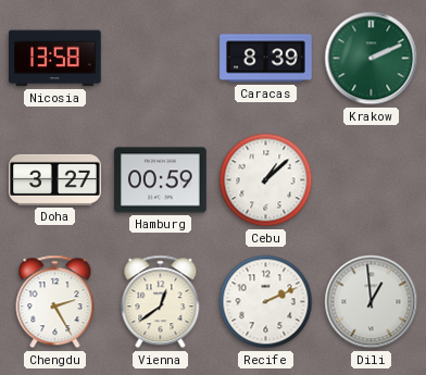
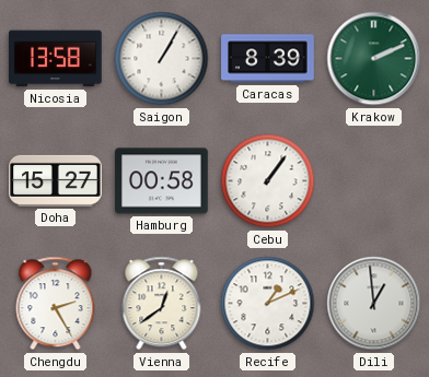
Saigon: none -> 1:05
Doha: 3:27 -> 15:27
Hamburg: 00:59 -> 00:58
Cebu: 1:08 -> 1:06
Recife: 2:11 -> 1:11
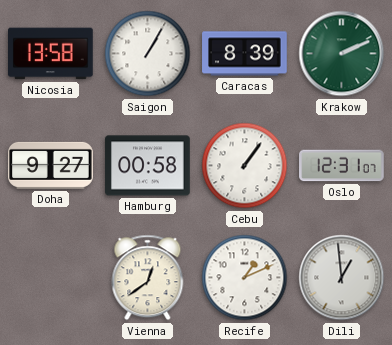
Doha: 15:27 -> 9:27
Oslo: none -> 12:31
Chengdu: 2:25 -> none
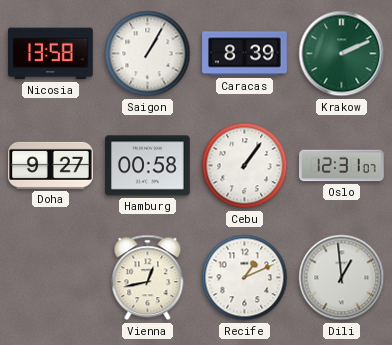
Vienna: 12:39 -> 12:43
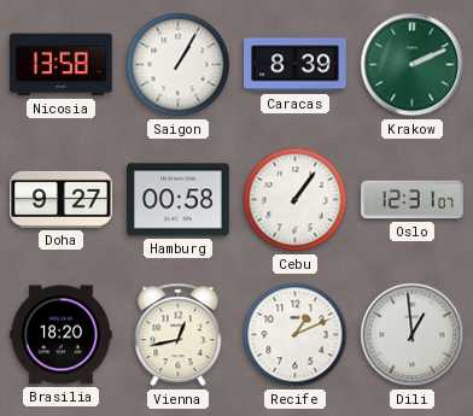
Brasilia: none -> 18:20
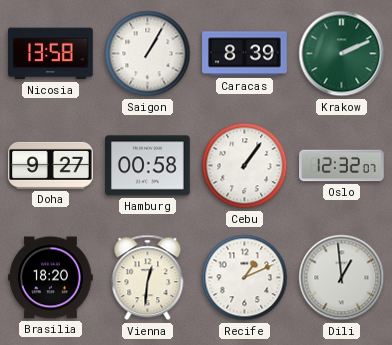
Oslo: 12:31 -> 12:32
Vienna: 12:43 -> 12:31
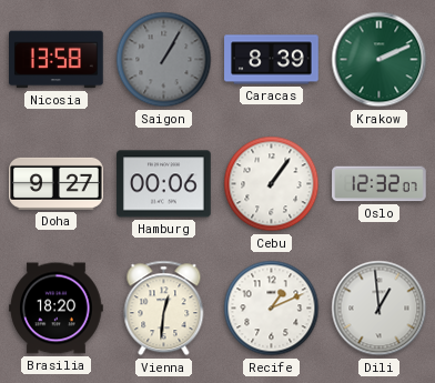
Saigon dial: white -> grey
Hamburg: 00:58 -> 00:06
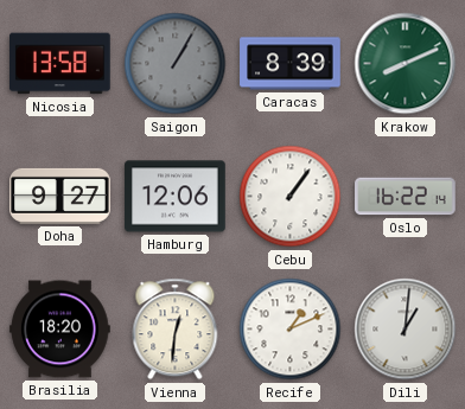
Krakow: 2:11 -> 8:11
Hamburg: 00:06 -> 12:06
Oslo: 12:32 -> 16:22
Dili: 12:59 -> 1:01
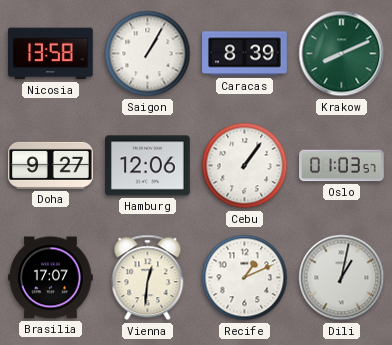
Saigon dial: grey -> white
Oslo: 16:22 -> 01:03
Brasilia: 18:20 -> 17:07
Dili: 1:01 -> 1:02
